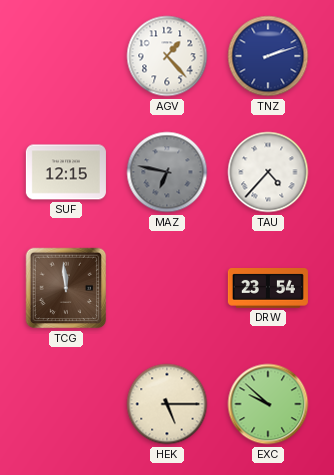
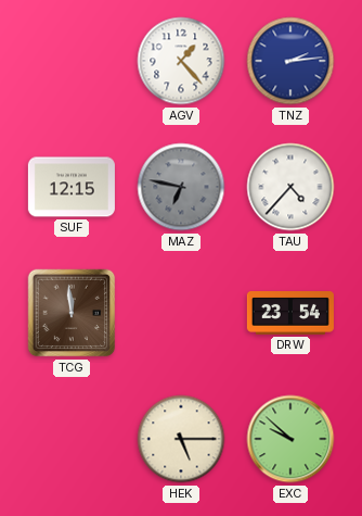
TNZ: 2:12 -> 2:14
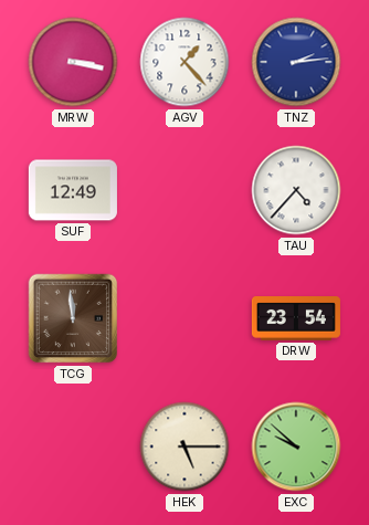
MRW: none -> 3:17
SUF: 12:15 -> 12:49
MAZ: 6:47 -> none
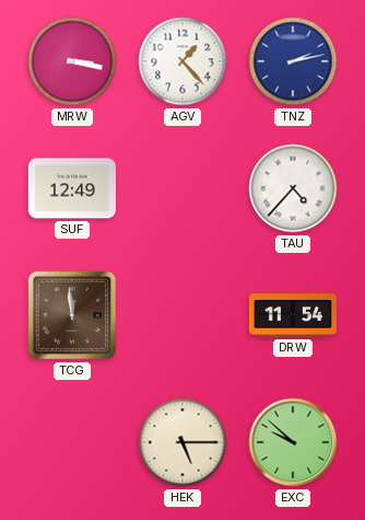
TNZ: 2:14 -> 2:13
DRW: 23:54 -> 11:54
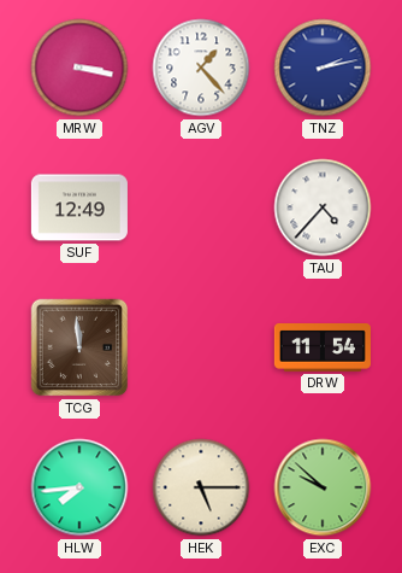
HLW: none -> 7:44
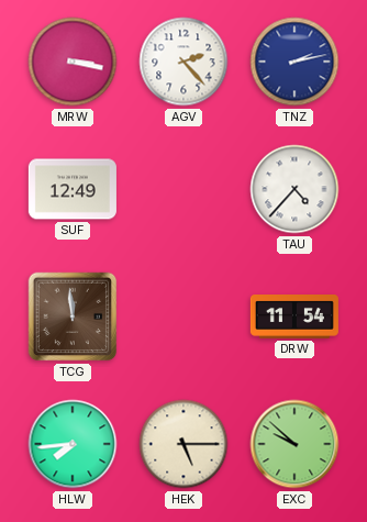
AGV: 1:23 -> 2:23
